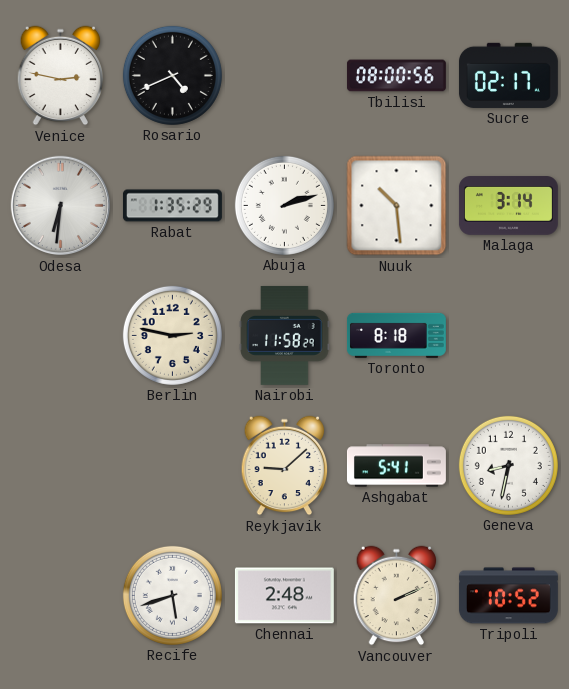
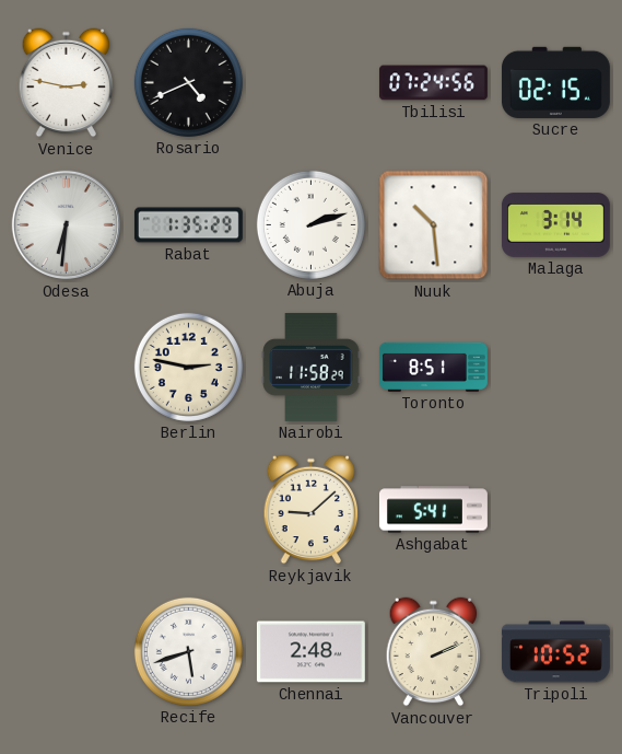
Tbilisi: 08:00 -> 07:24
Sucre: 02:17 -> 02:15
Toronto: 8:18 -> 8:51
Geneva: 8:32 -> none
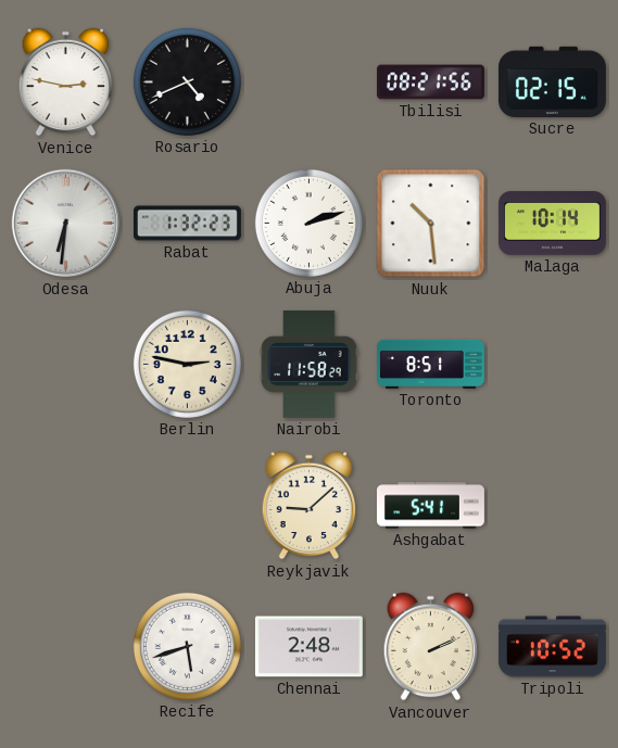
Tbilisi: 07:24 -> 08:21
Rabat: 1:35 -> 1:32
Malaga: 3:14 -> 10:14
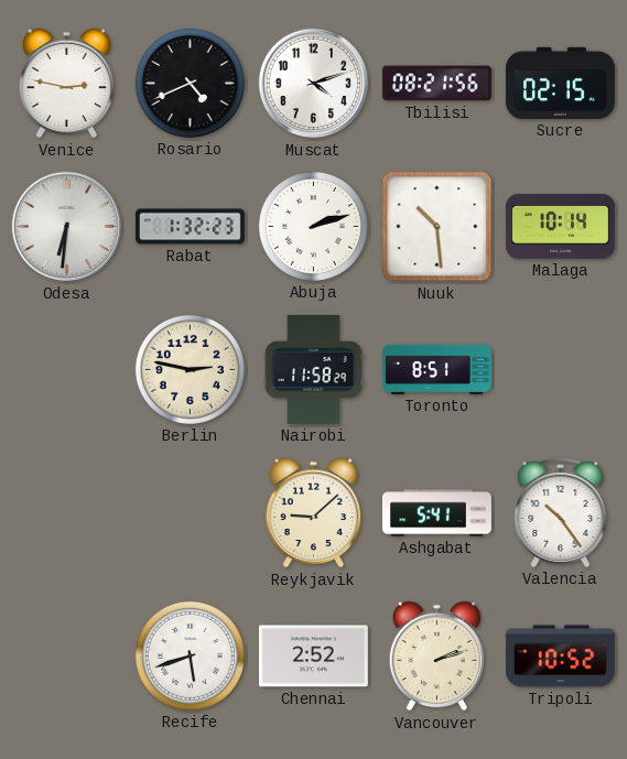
Muscat: none -> 4:12
Valencia: none -> 10:24
Chennai: 2:48 -> 2:52
Vancouver: 2:11 -> 2:12
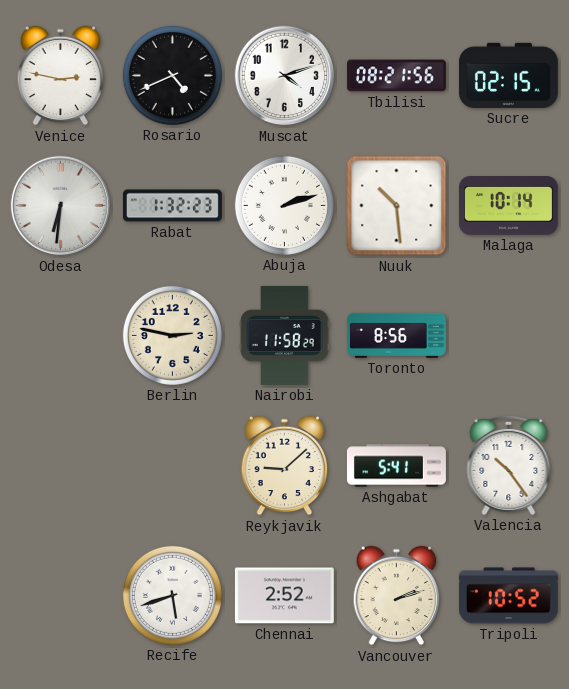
Toronto: 8:51 -> 8:56
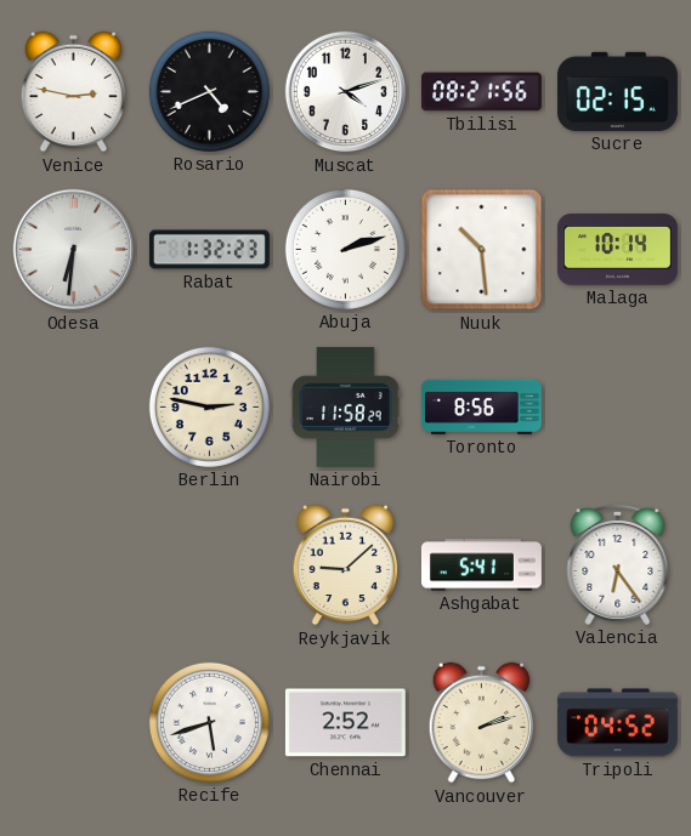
Valencia: 10:24 -> 6:24
Tripoli: 10:52 -> 04:52
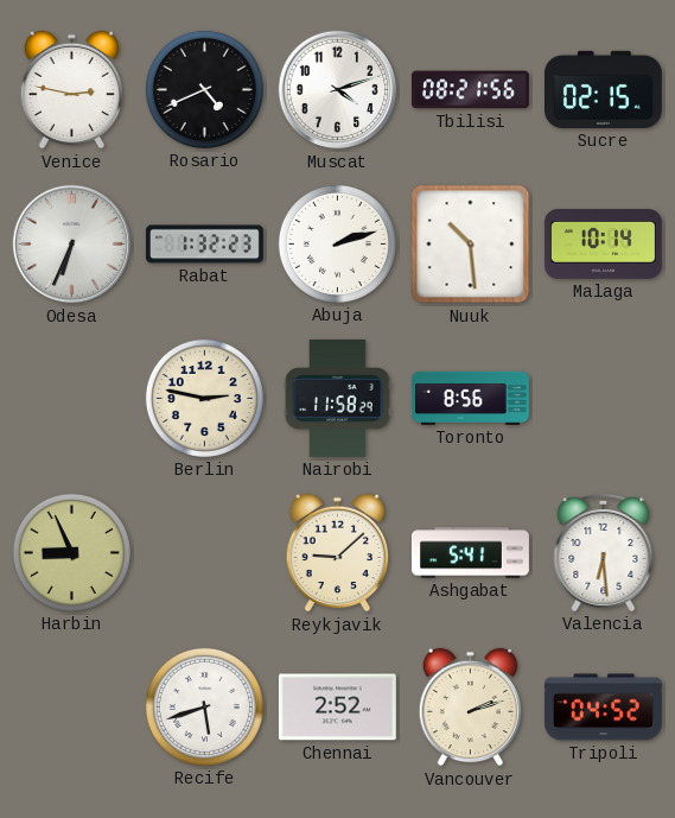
Odesa: 6:31 -> 6:34
Harbin: none -> 8:56
Valencia: 6:24 -> 6:29
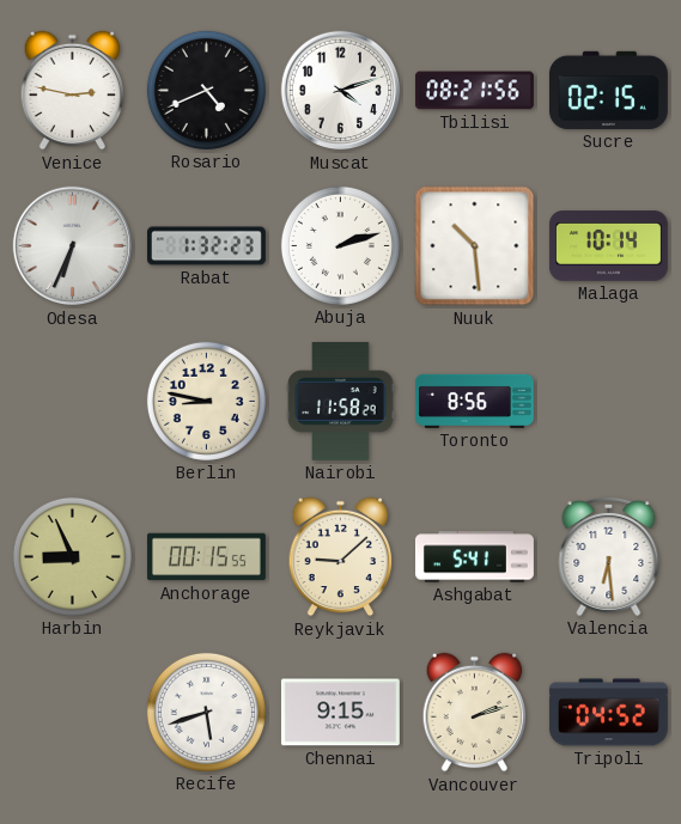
Berlin: 2:47 -> 8:47
Anchorage: none -> 00:15
Chennai: 2:52 -> 9:15
